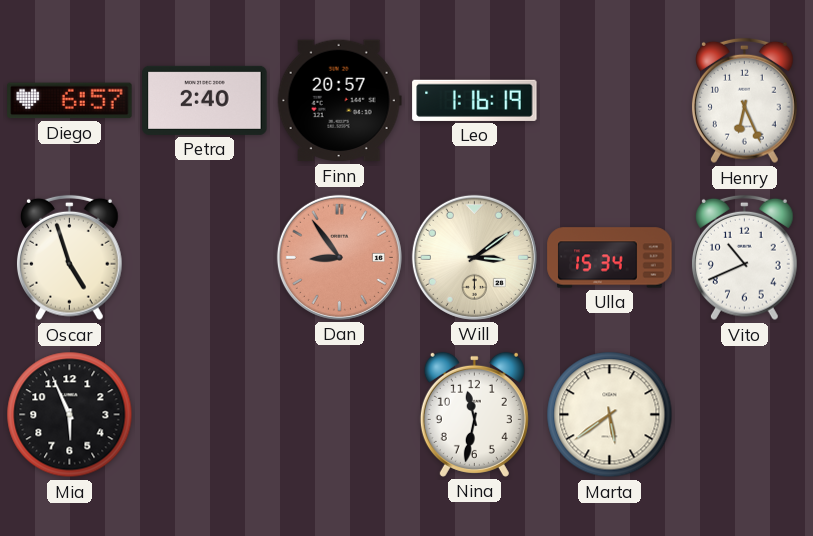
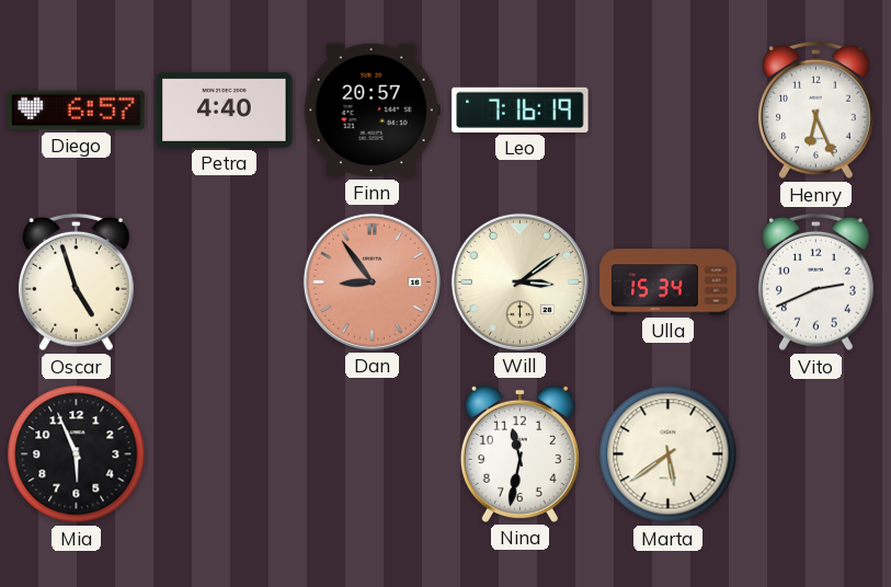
Petra: 2:40 -> 4:40
Leo: 1:16 -> 7:16
Vito: 10:41 -> 2:41
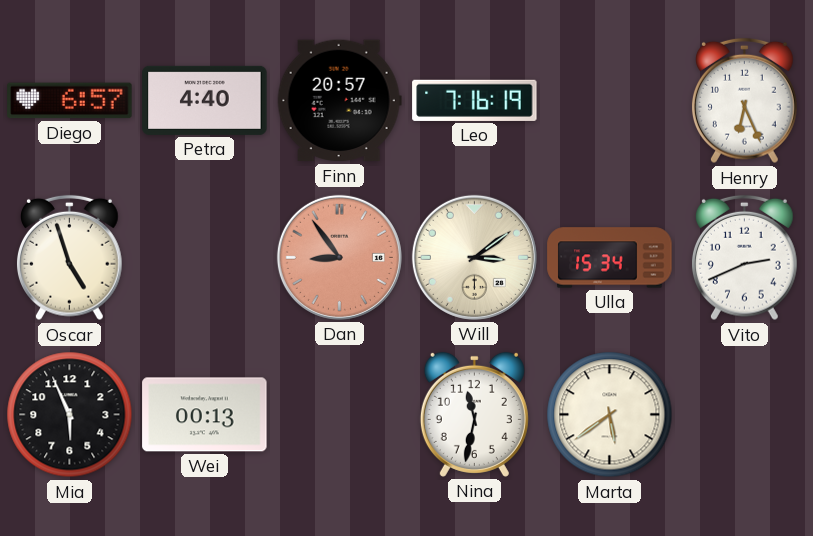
Wei: none -> 00:13
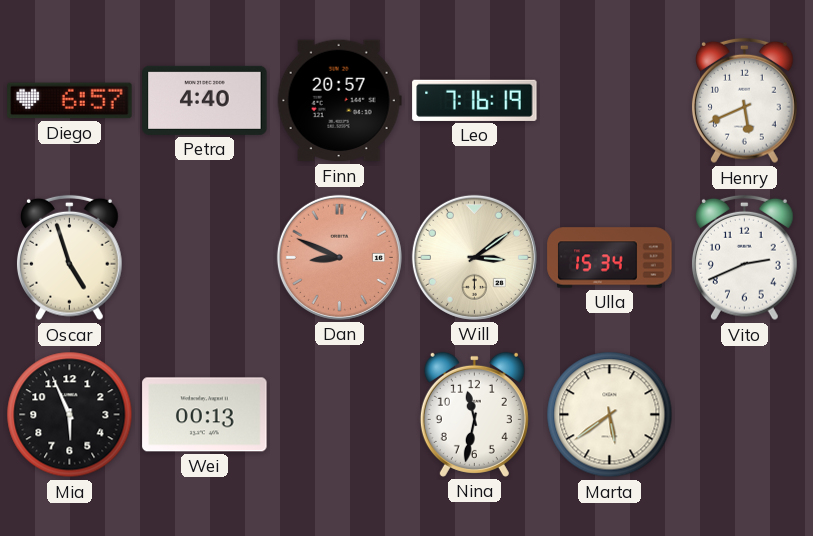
Henry: 6:26 -> 5:41
Dan: 8:54 -> 8:49
